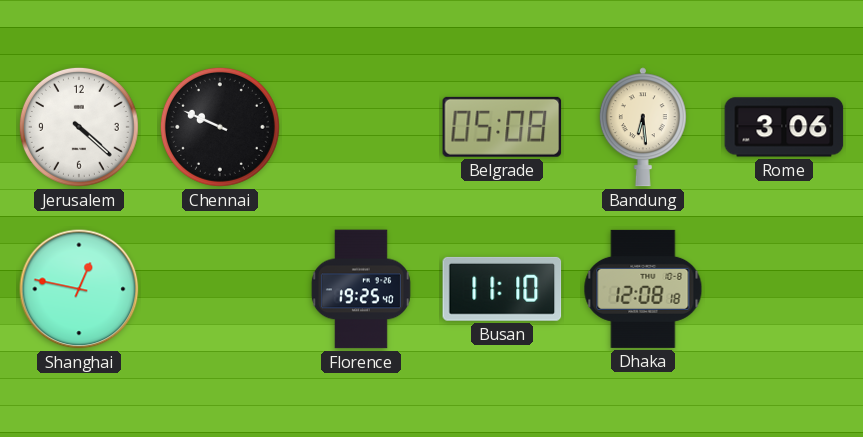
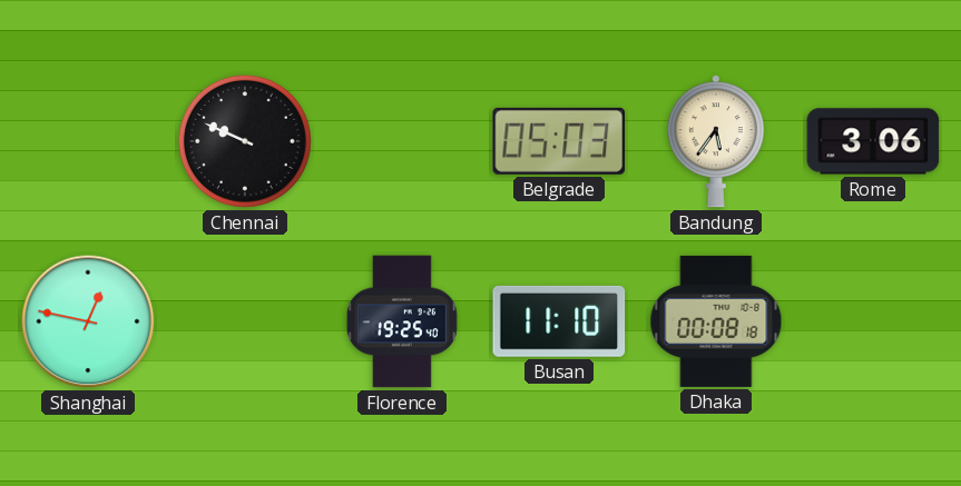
Jerusalem: 4:22 -> none
Belgrade: 05:08 -> 05:03
Bandung: 6:29 -> 5:36
Dhaka: 12:08 -> 00:08
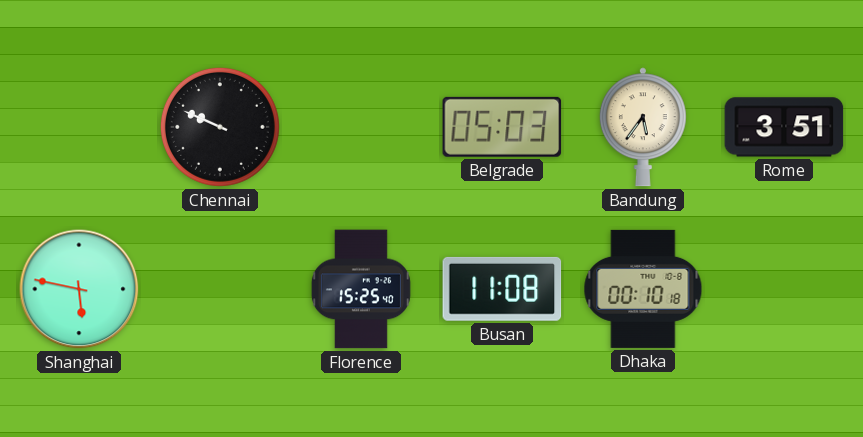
Rome: 3:06 -> 3:51
Shanghai: 12:47 -> 5:47
Florence: 19:25 -> 15:25
Busan: 11:10 -> 11:08
Dhaka: 00:08 -> 00:10
